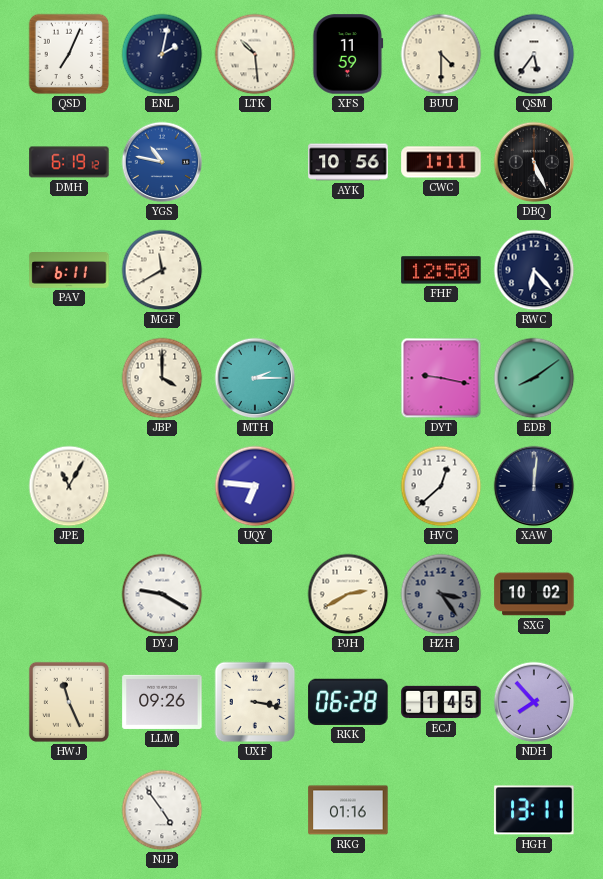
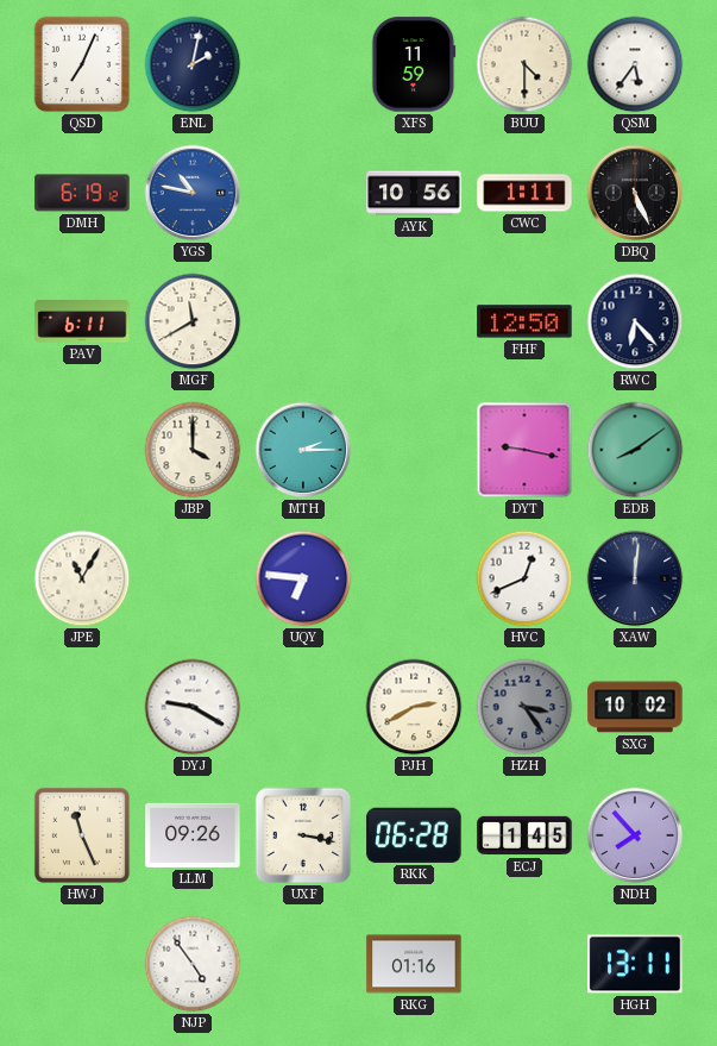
LTK: 10:29 -> none
HVC: 12:38 -> 12:41
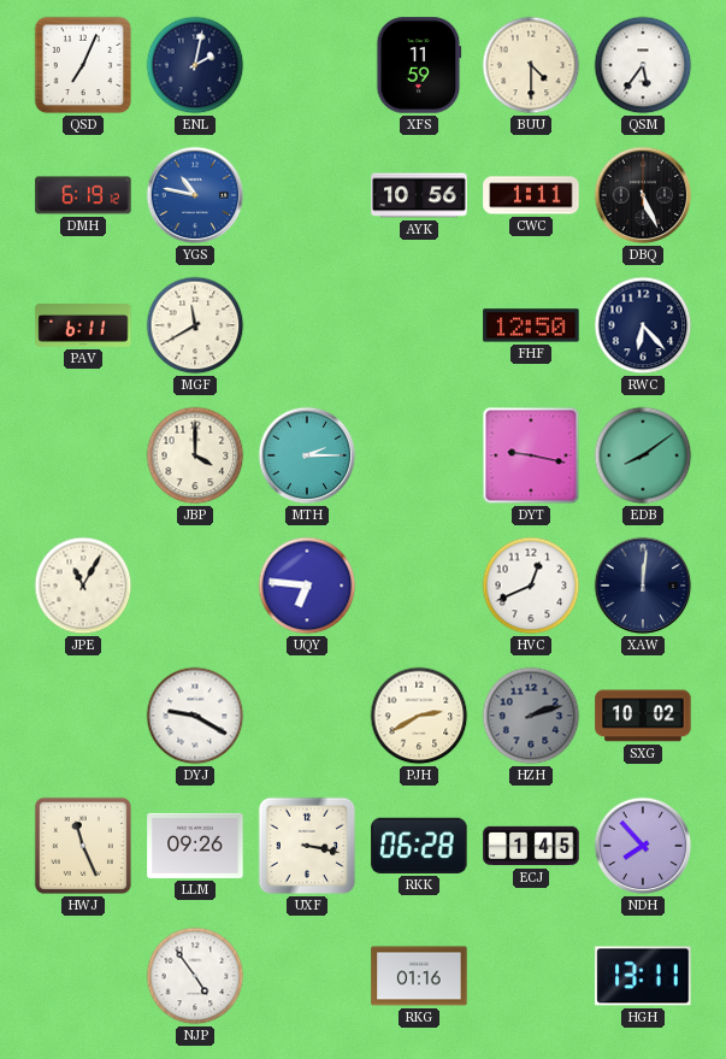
HZH: 3:24 -> 2:12
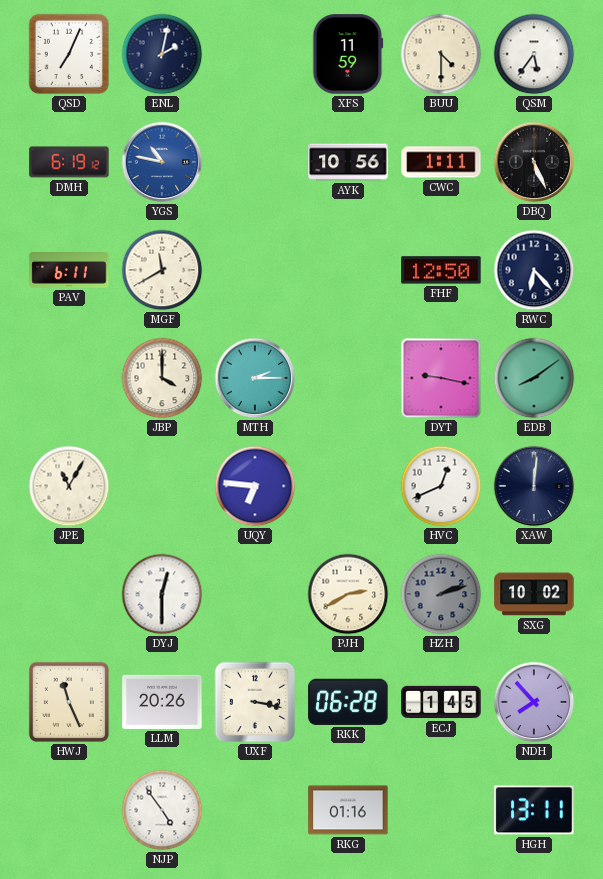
DYJ: 9:20 -> 12:30
LLM: 09:26 -> 20:26
